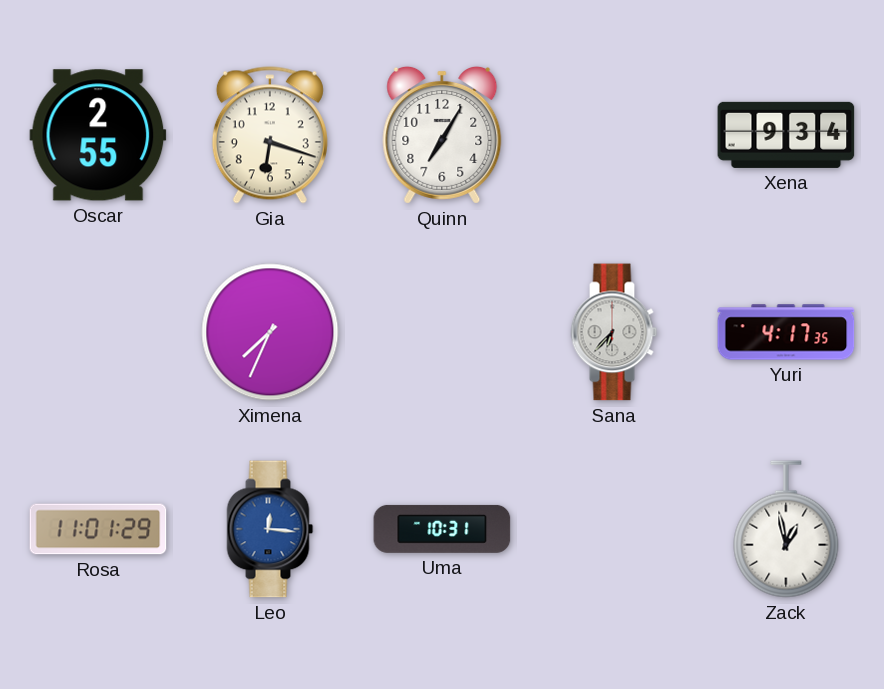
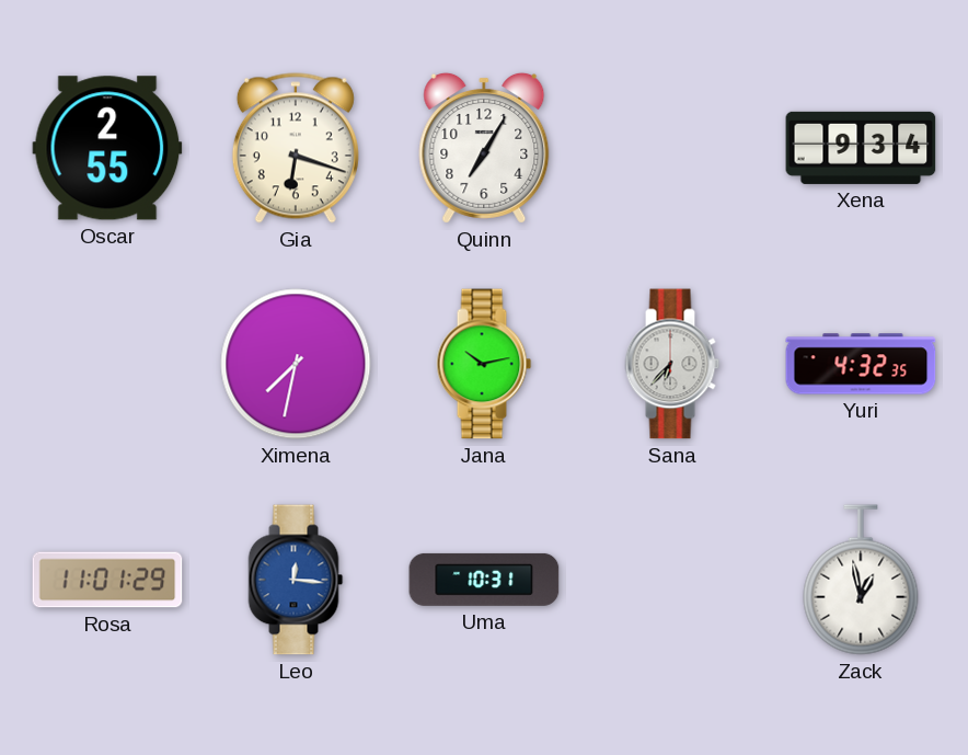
Ximena: 7:34 -> 7:32
Jana: none -> 10:13
Yuri: 4:17 -> 4:32
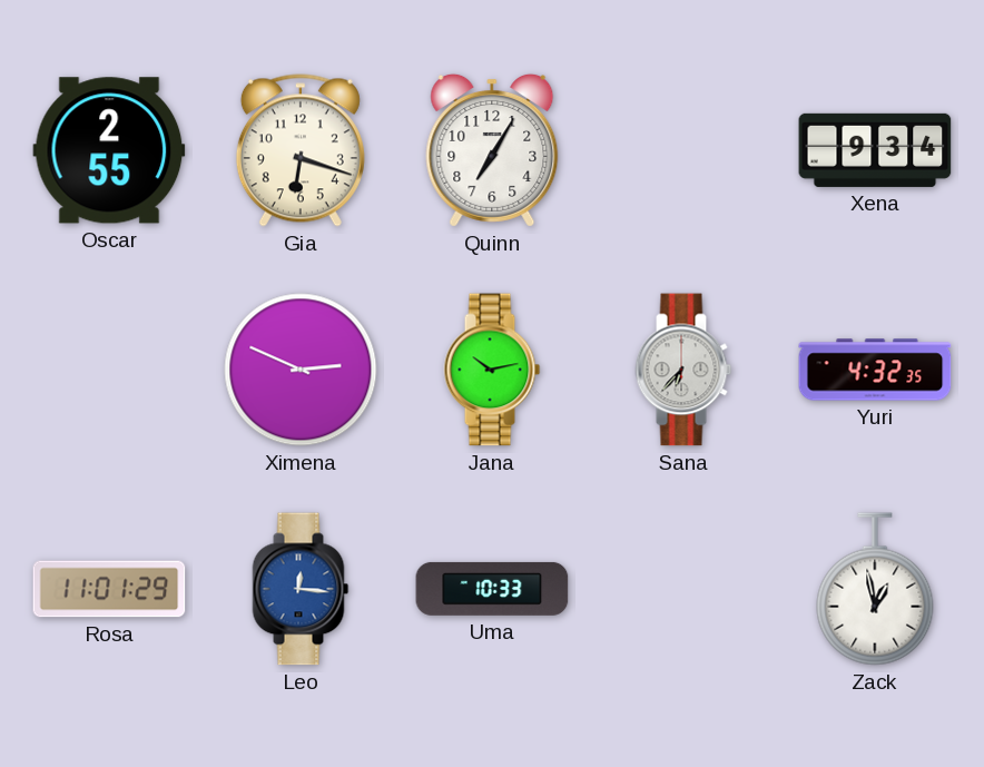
Ximena: 7:32 -> 2:49
Uma: 10:31 -> 10:33
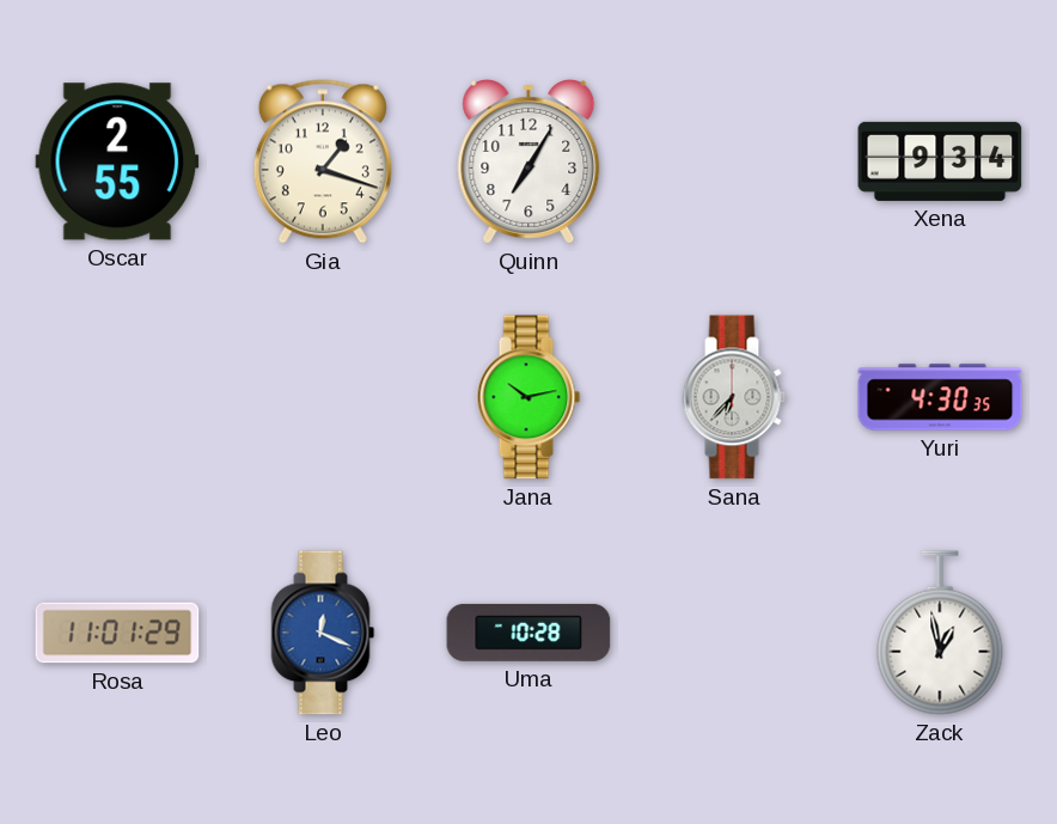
Gia: 6:18 -> 1:18
Ximena: 2:49 -> none
Yuri: 4:32 -> 4:30
Leo: 12:16 -> 12:19
Uma: 10:33 -> 10:28
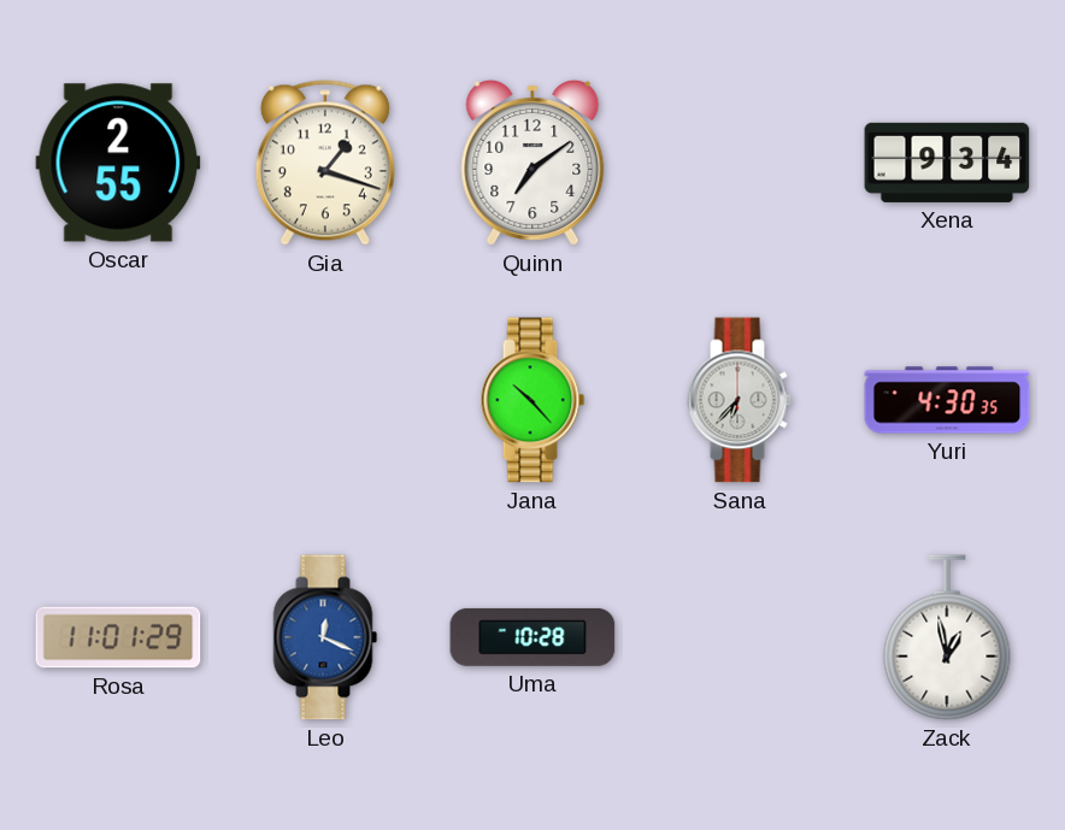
Quinn: 7:05 -> 7:09
Jana: 10:13 -> 10:23
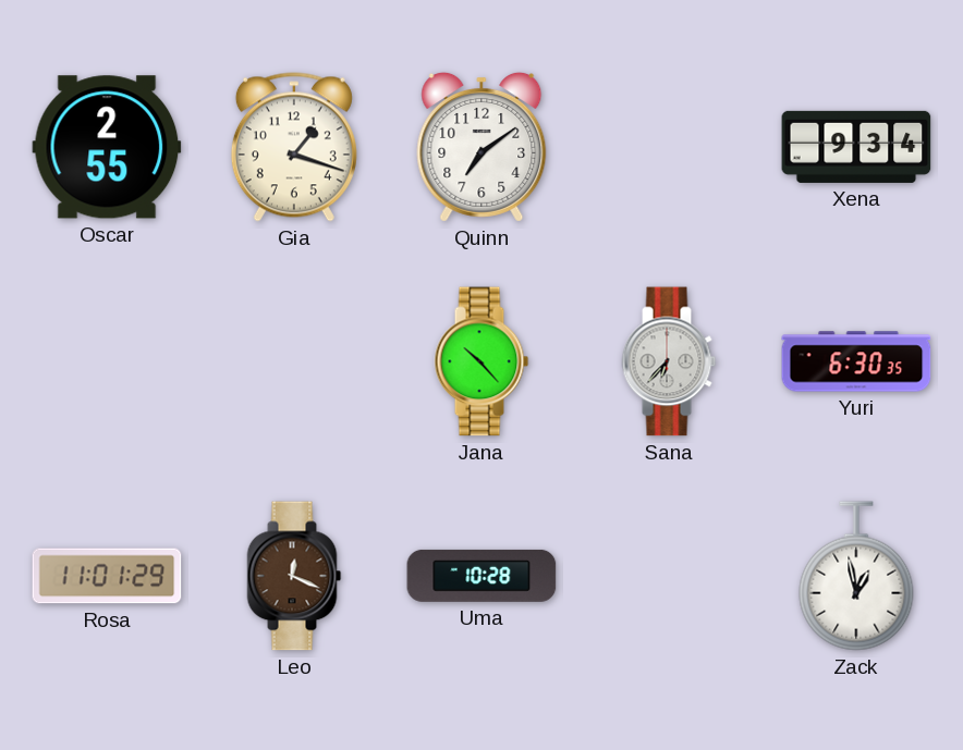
Yuri: 4:30 -> 6:30
Leo dial: blue -> brown
